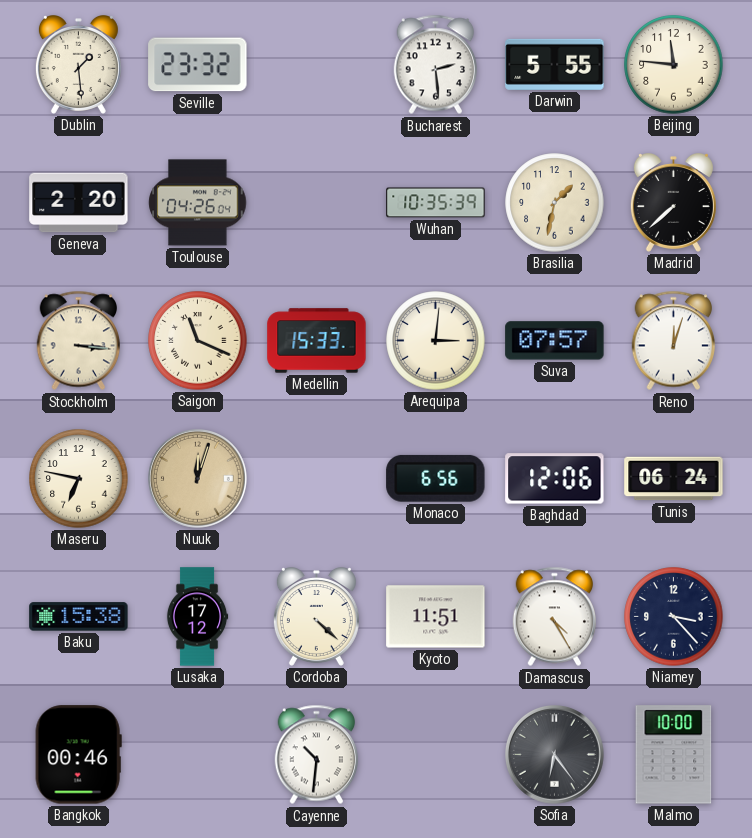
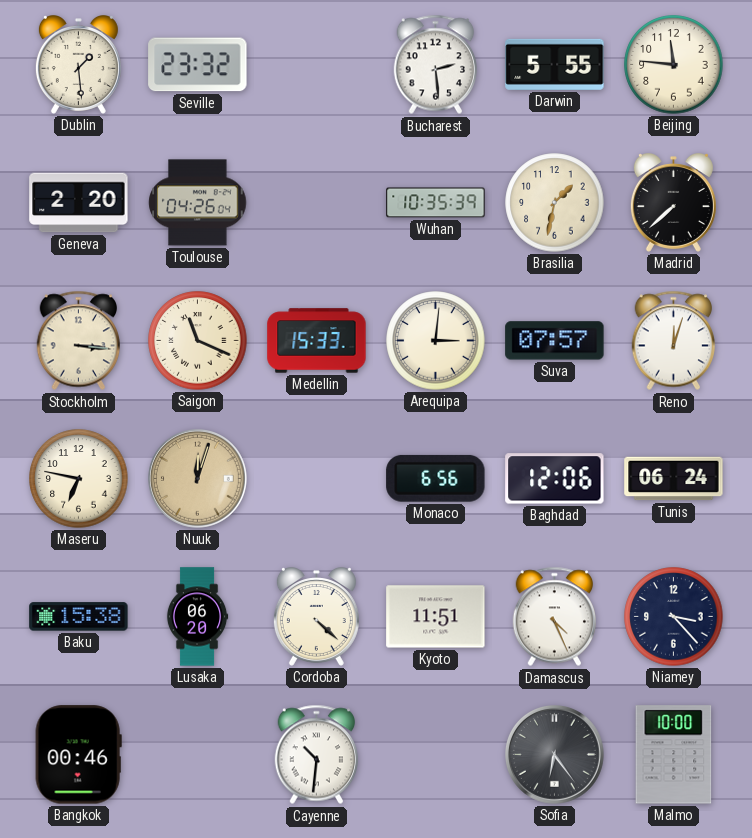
Lusaka: 17:12 -> 06:20
Damascus: 4:25 -> 4:26
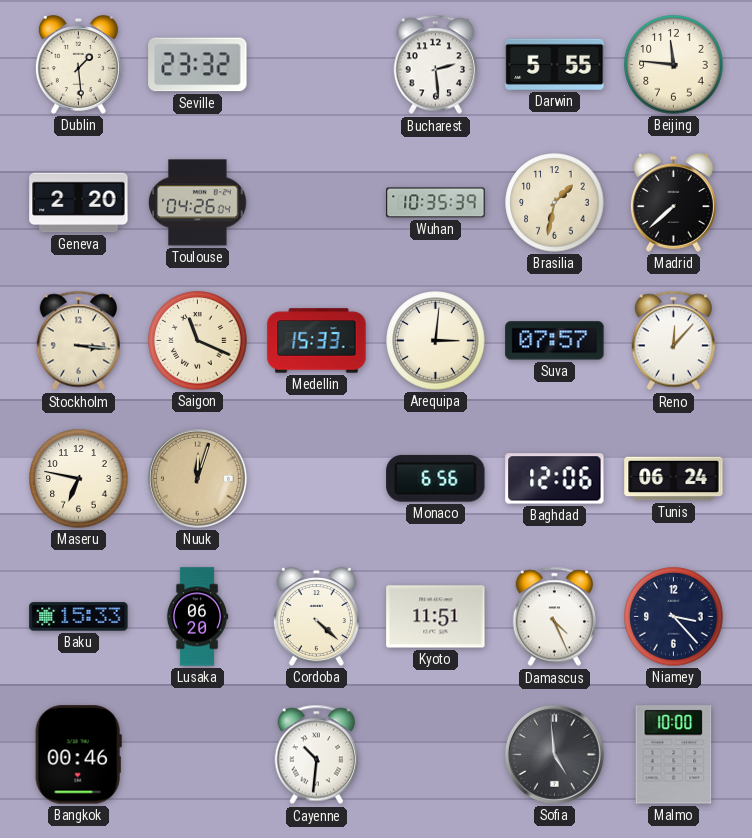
Reno: 12:03 -> 12:07
Baku: 15:38 -> 15:33
Sofia: 6:24 -> 4:59
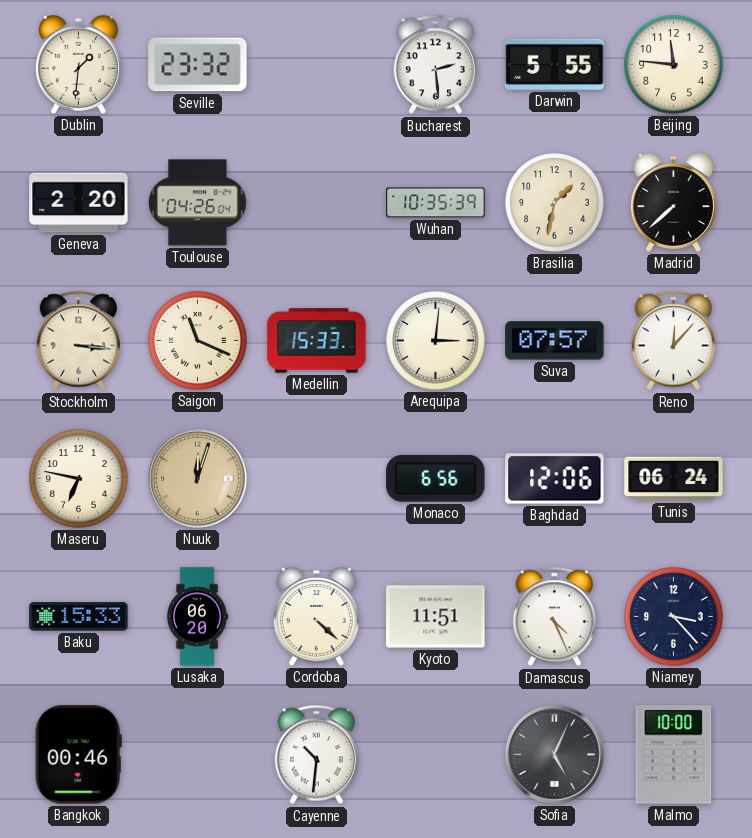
Dublin: 1:29 -> 1:31
Sofia: 4:59 -> 5:04
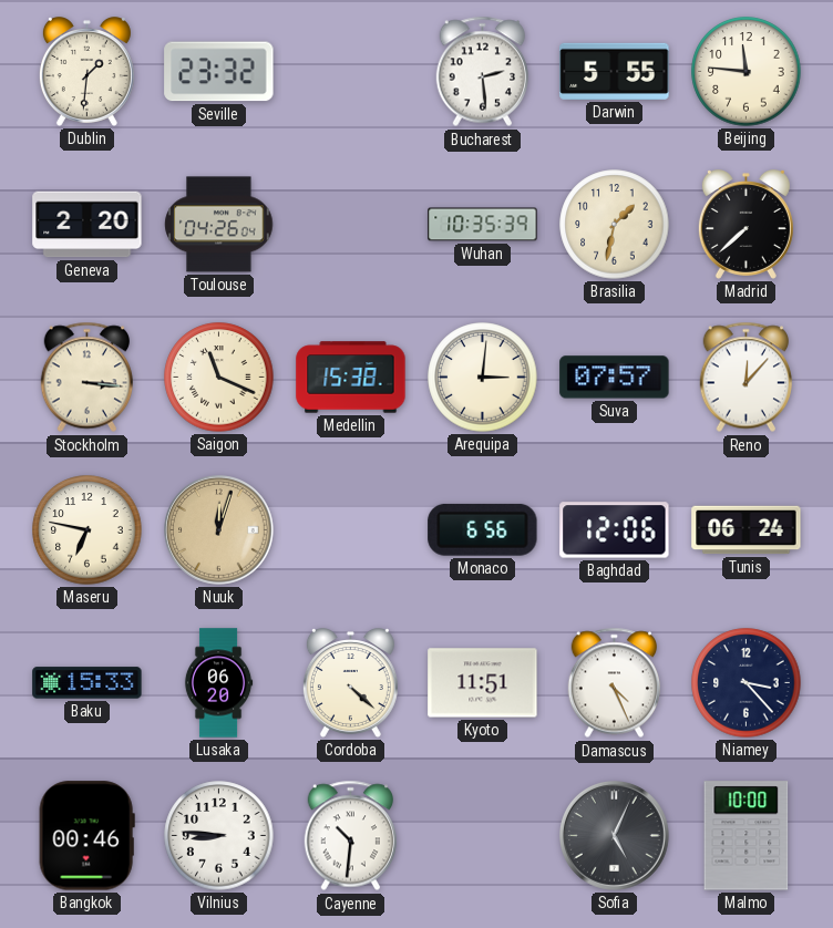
Medellin: 15:33 -> 15:38
Vilnius: none -> 8:46
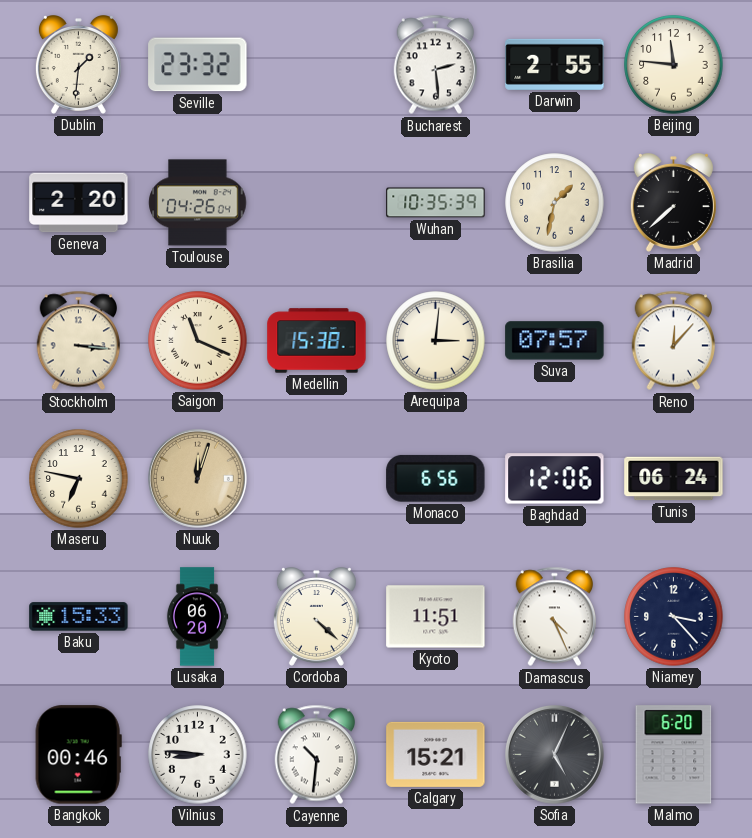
Darwin: 5:55 -> 2:55
Calgary: none -> 15:21
Malmo: 10:00 -> 6:20
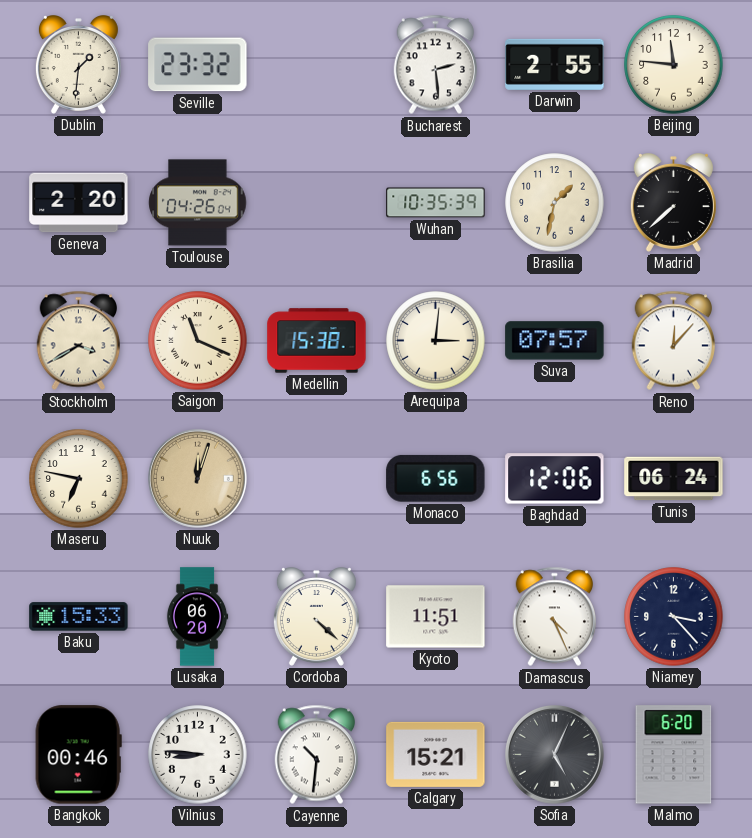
Stockholm: 3:16 -> 3:40
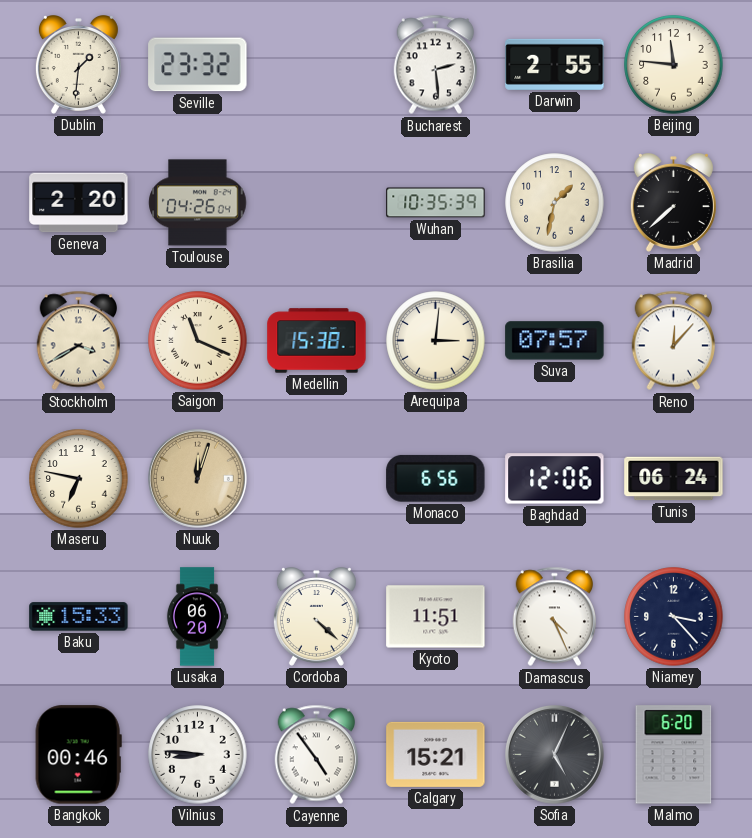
Cayenne: 10:31 -> 4:54
